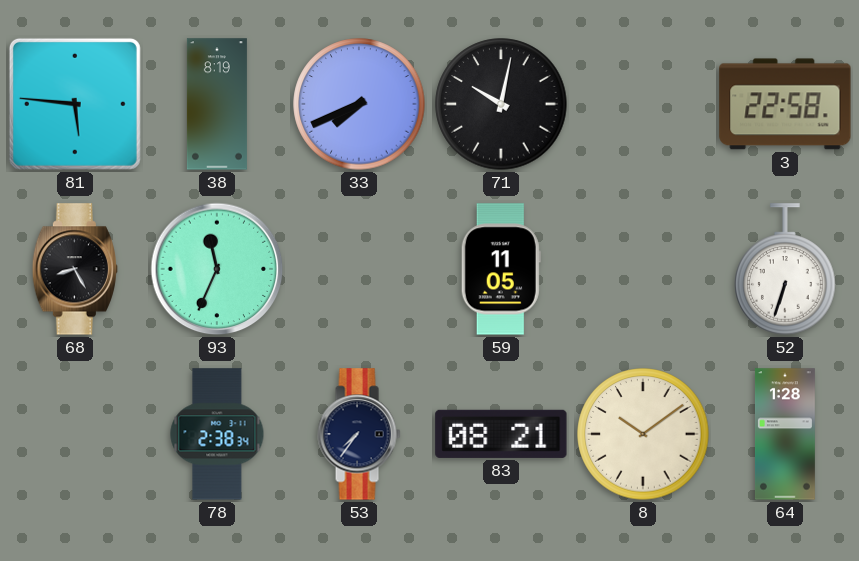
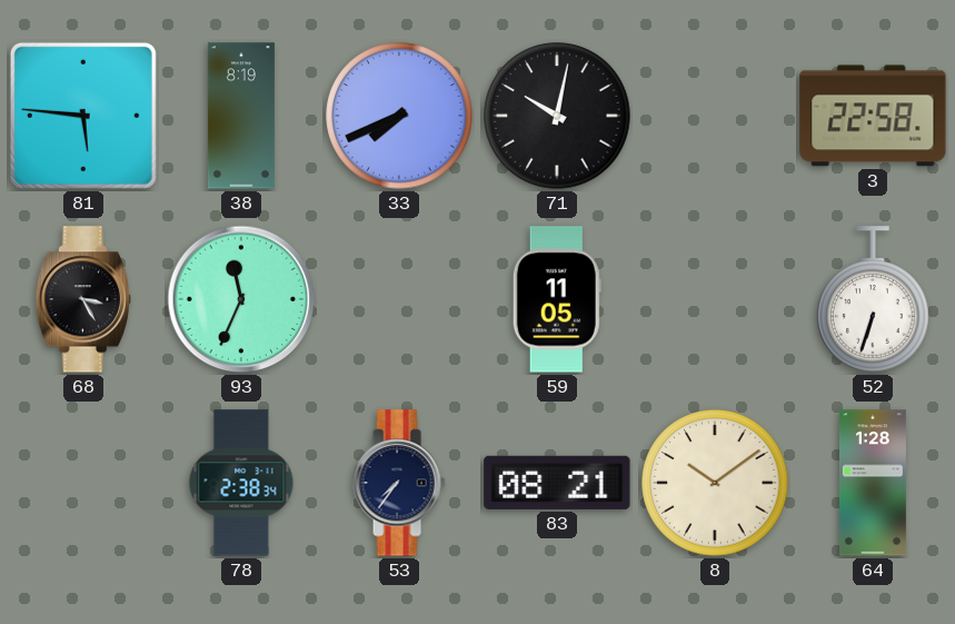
68: 8:25 -> 3:25
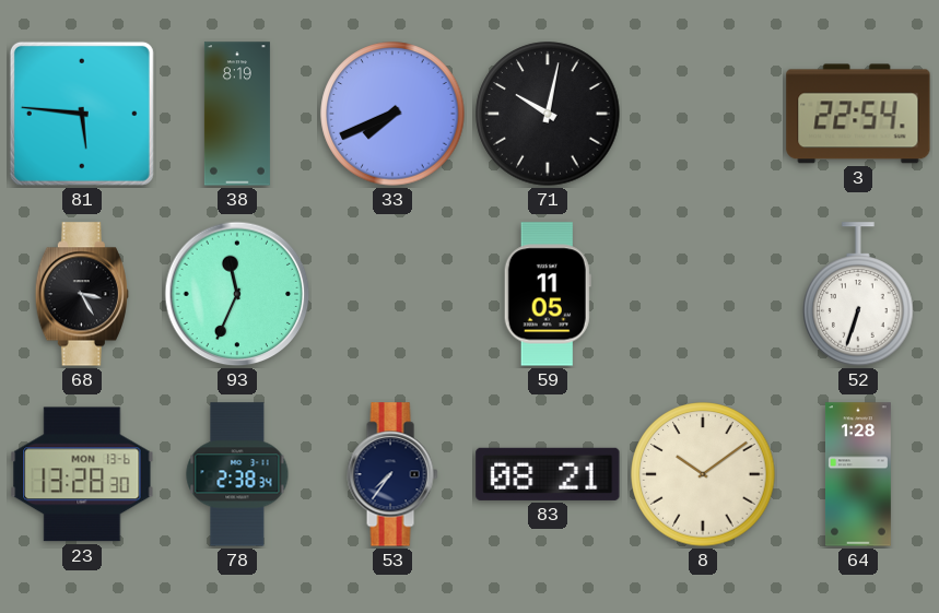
3: 22:58 -> 22:54
23: none -> 13:28
